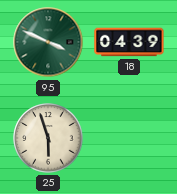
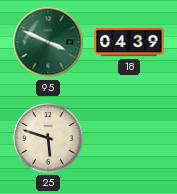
25: 5:57 -> 5:48
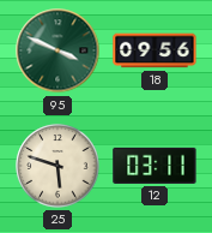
18: 04:39 -> 09:56
12: none -> 03:11
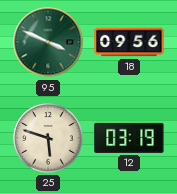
12: 03:11 -> 03:19
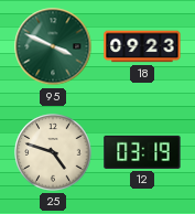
18: 09:56 -> 09:23
25: 5:48 -> 4:48
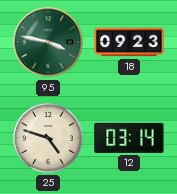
95: 3:49 -> 3:47
12: 03:19 -> 03:14
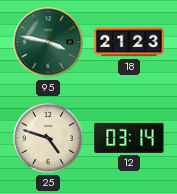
18: 09:23 -> 21:23
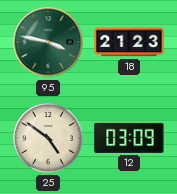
25: 4:48 -> 4:51
12: 03:14 -> 03:09
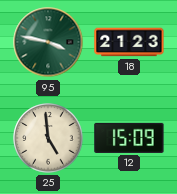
25: 4:51 -> 4:59
12: 03:09 -> 15:09
